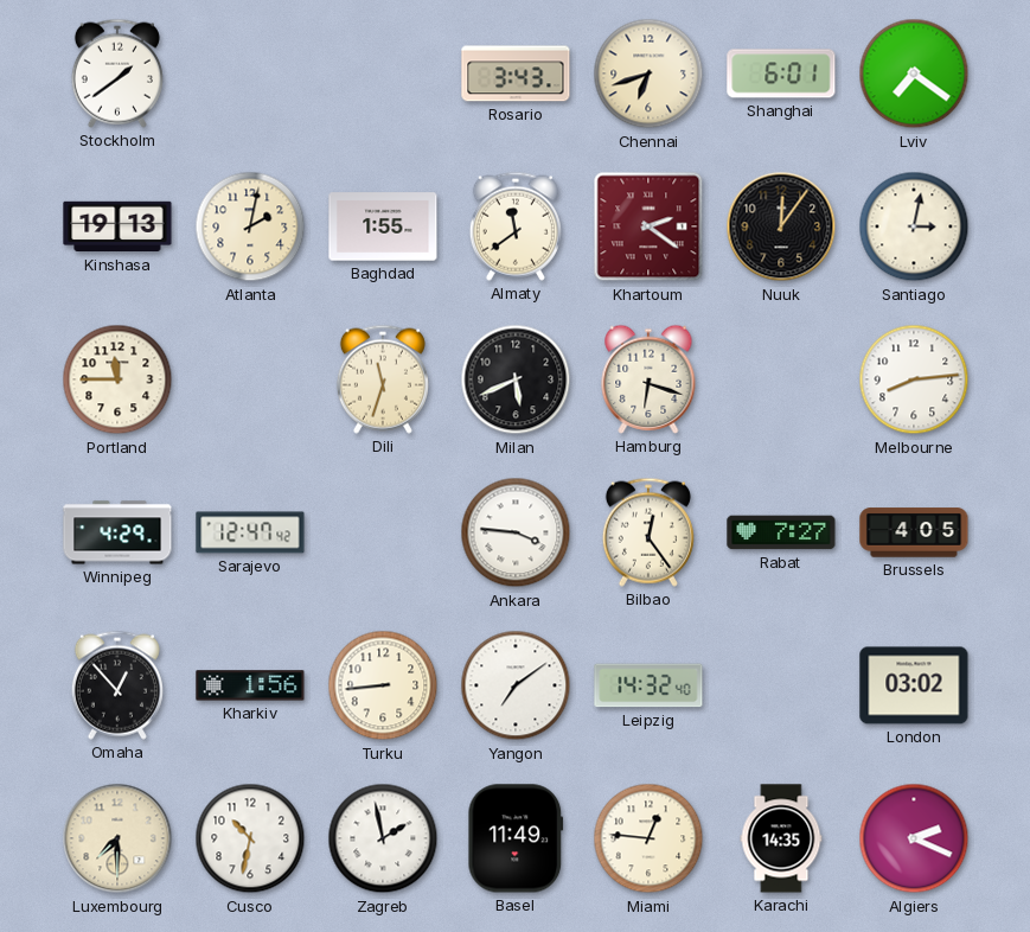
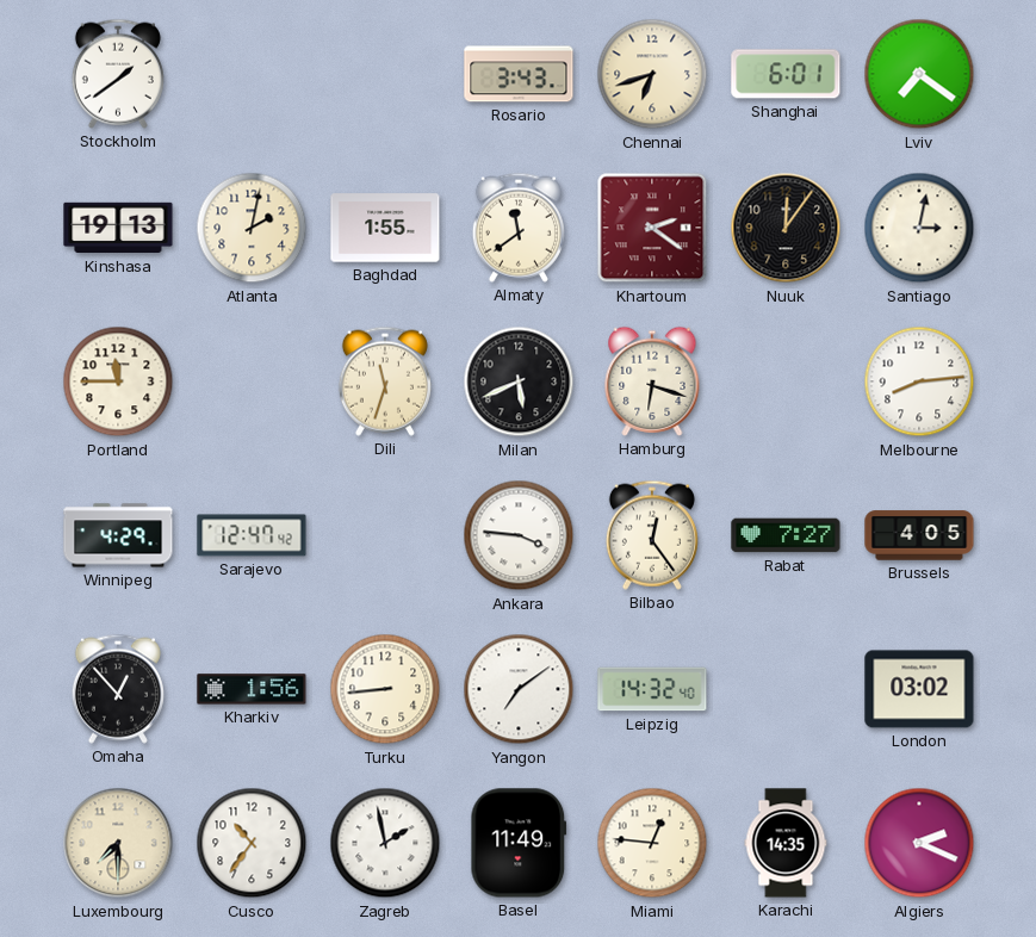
Cusco: 10:32 -> 10:36
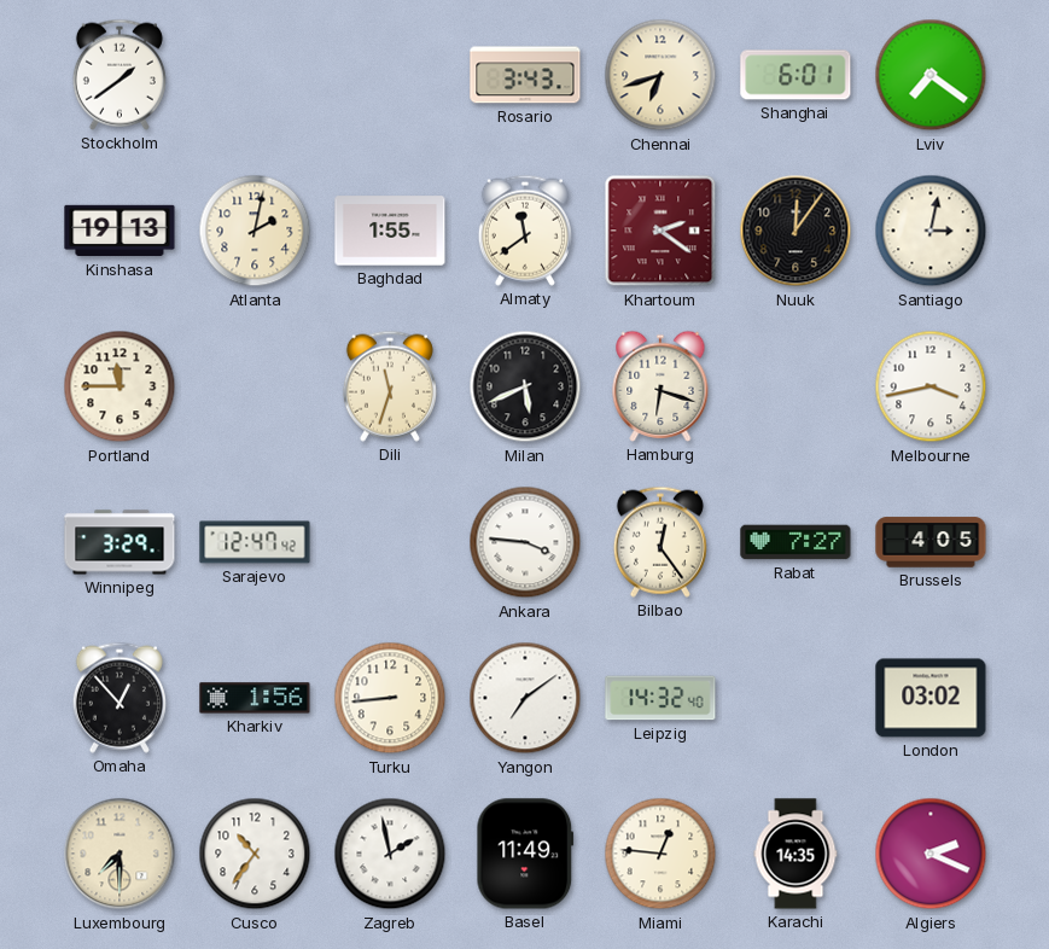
Melbourne: 8:14 -> 3:43
Winnipeg: 4:29 -> 3:29
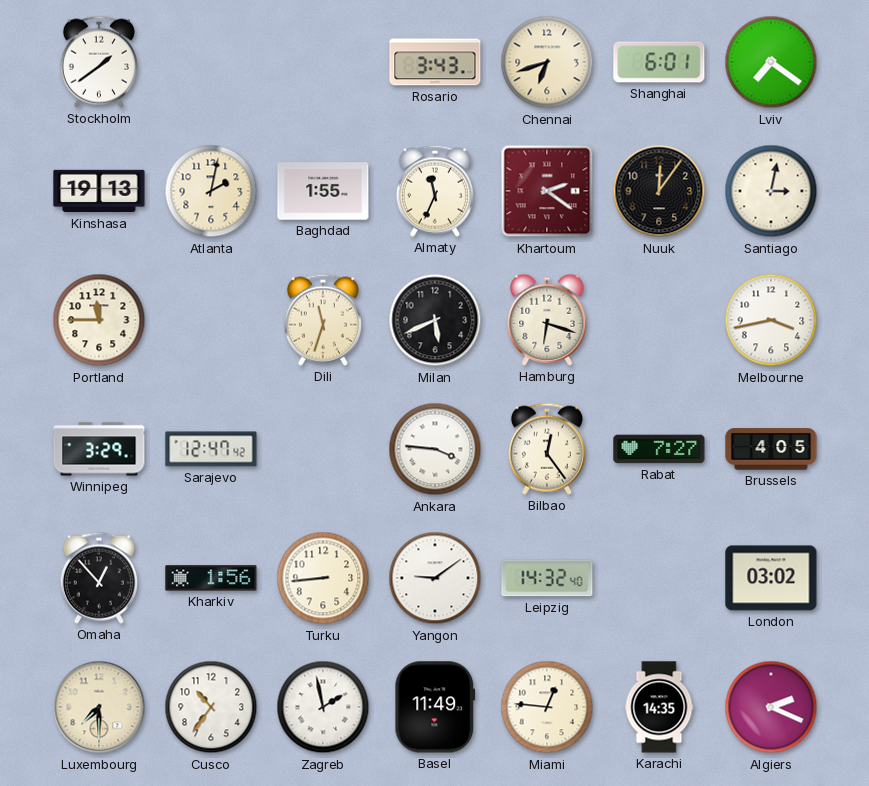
Almaty: 11:39 -> 11:34
Yangon: 7:09 -> 9:09
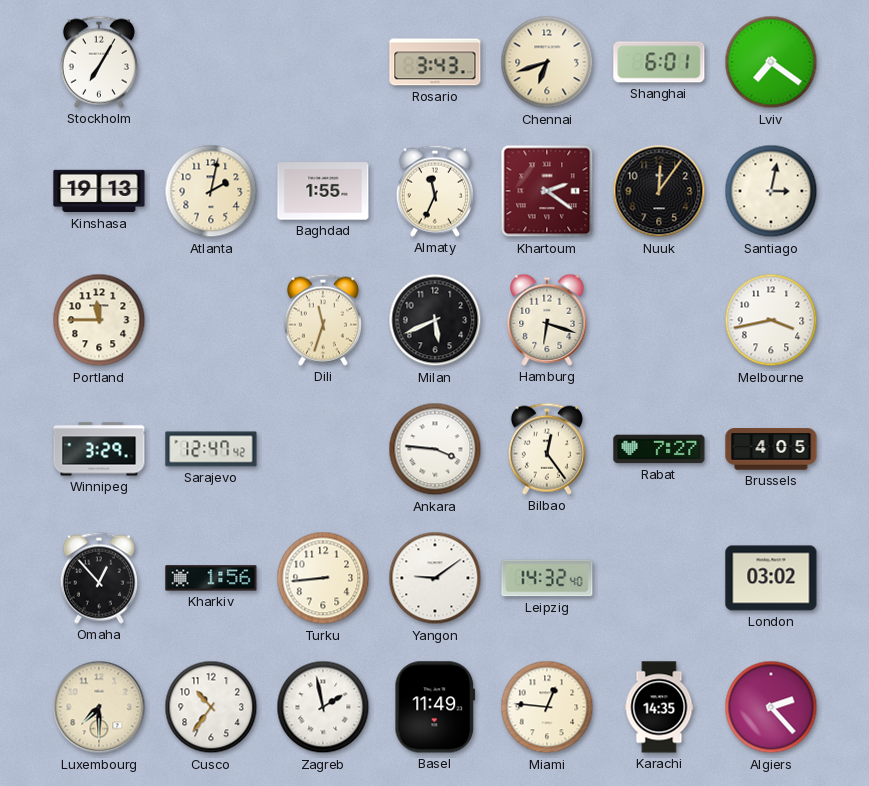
Stockholm: 1:39 -> 7:05
Algiers: 2:19 -> 2:23
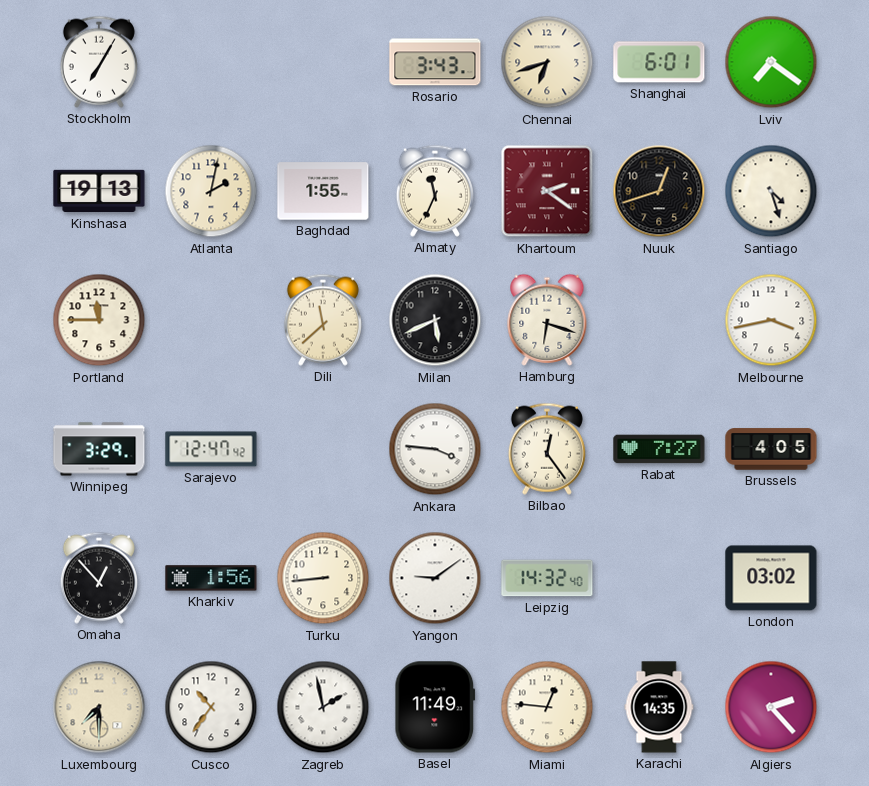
Nuuk: 12:06 -> 12:42
Santiago: 3:02 -> 4:27
Dili: 11:33 -> 11:38
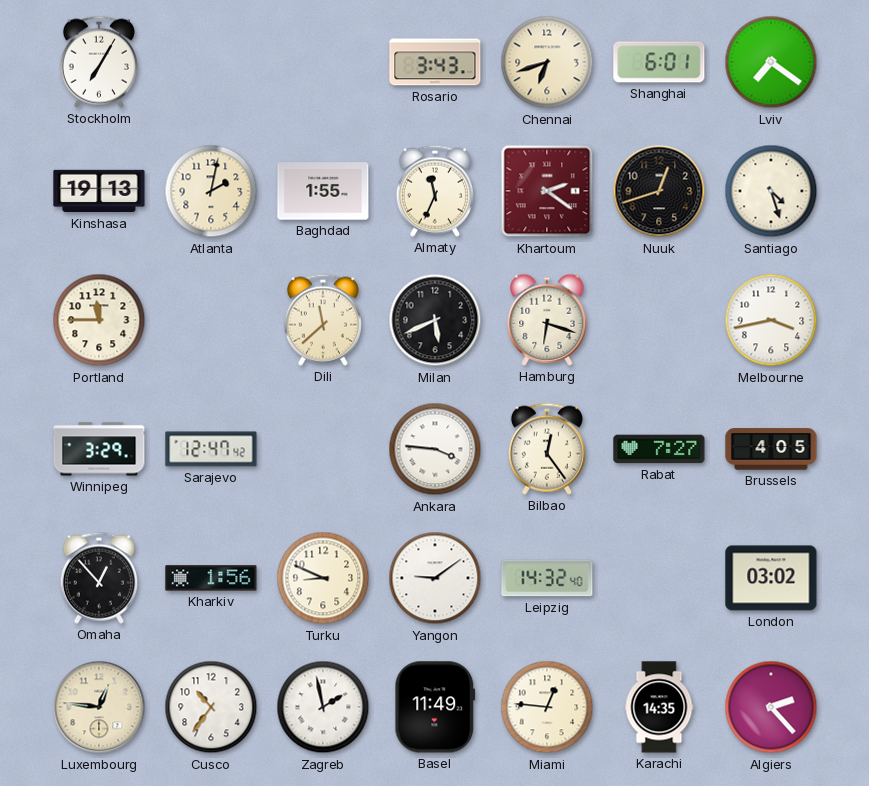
Turku: 8:44 -> 8:49
Luxembourg: 7:30 -> 12:46
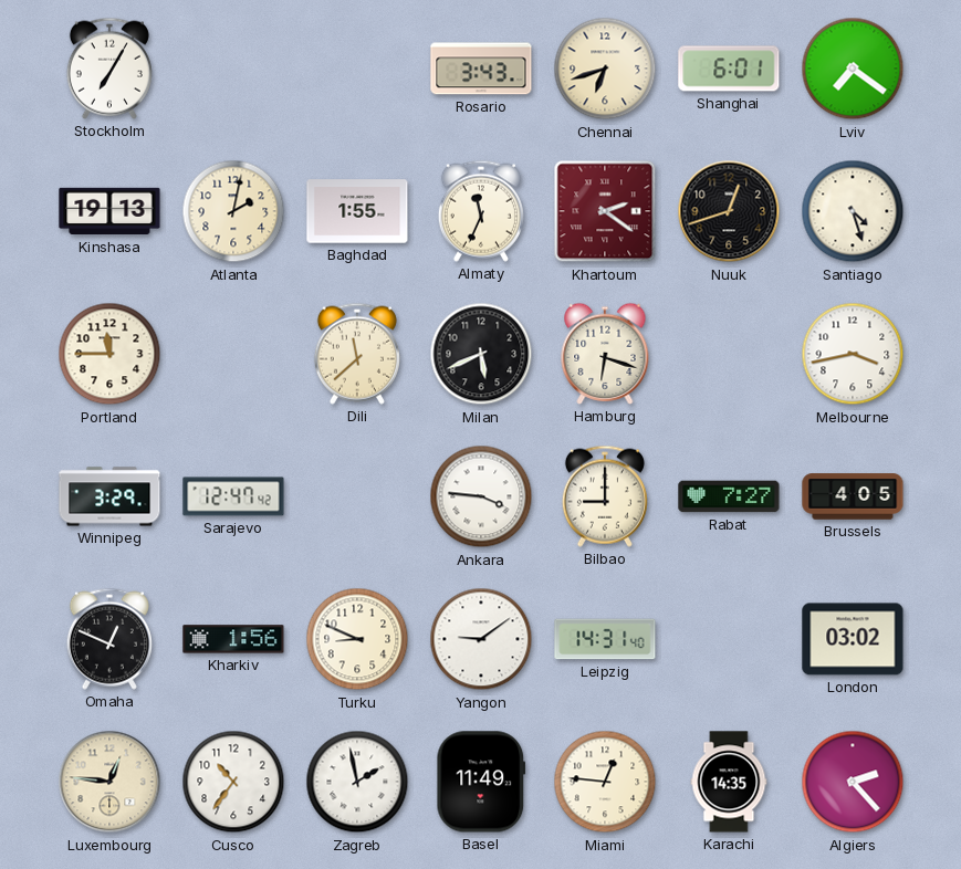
Bilbao: 12:24 -> 9:00
Omaha: 12:53 -> 12:49
Leipzig: 14:32 -> 14:31
